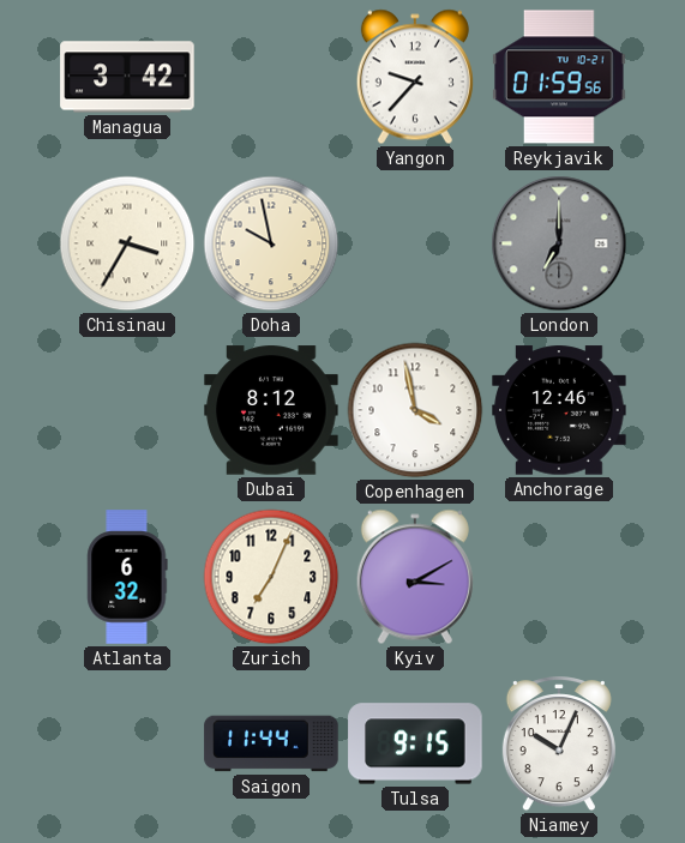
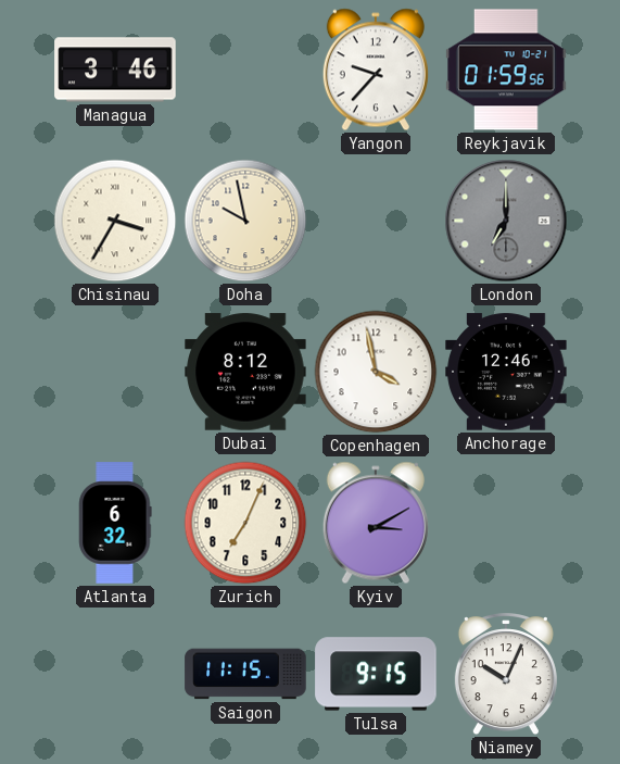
Managua: 3:42 -> 3:46
Saigon: 11:44 -> 11:15
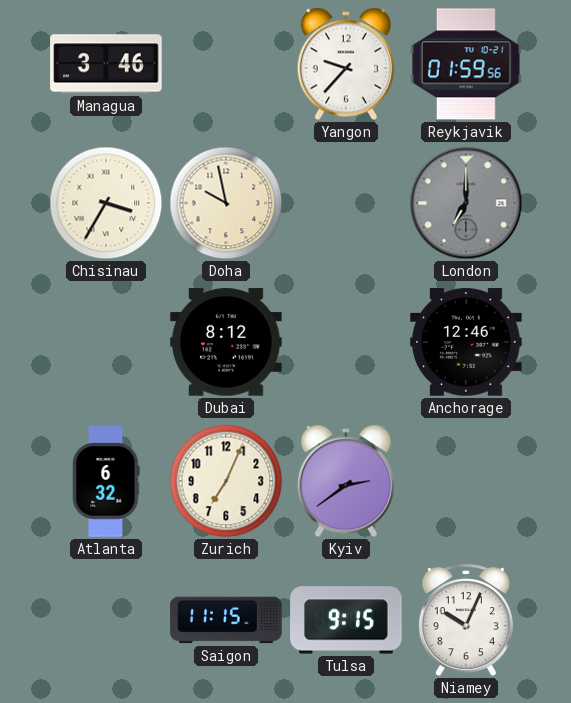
Copenhagen: 3:58 -> none
Kyiv: 3:10 -> 2:39
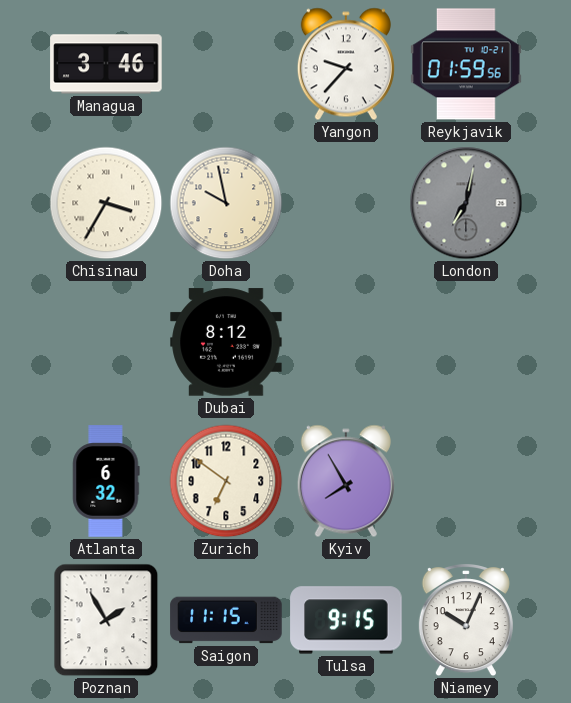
London: 7:00 -> 7:02
Anchorage: 12:46 -> none
Zurich: 7:04 -> 6:51
Kyiv: 2:39 -> 7:55
Poznan: none -> 1:55
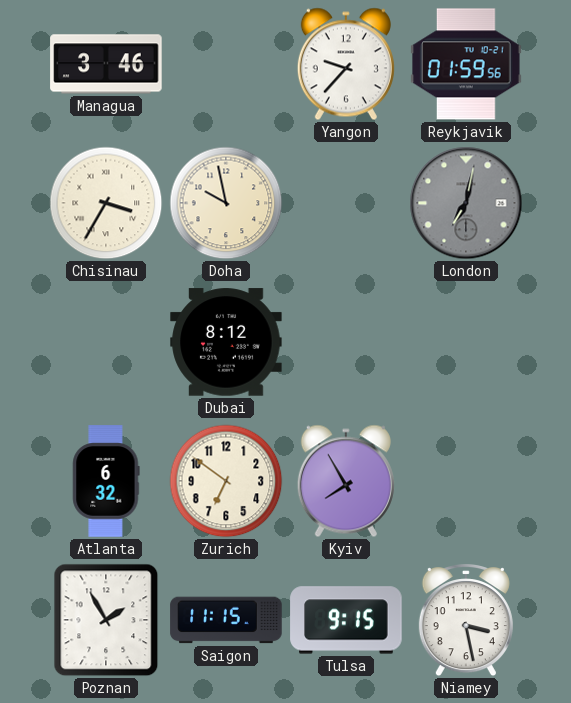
Niamey: 10:04 -> 3:28
